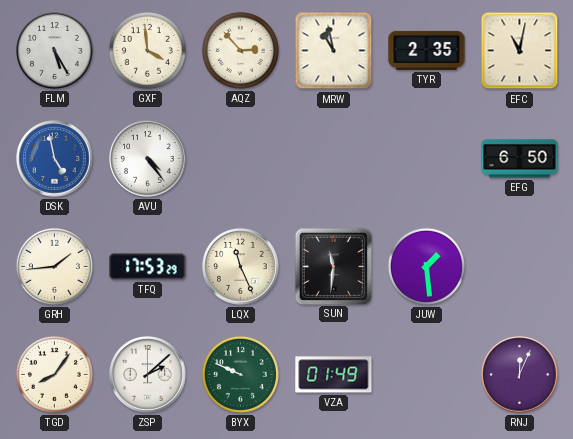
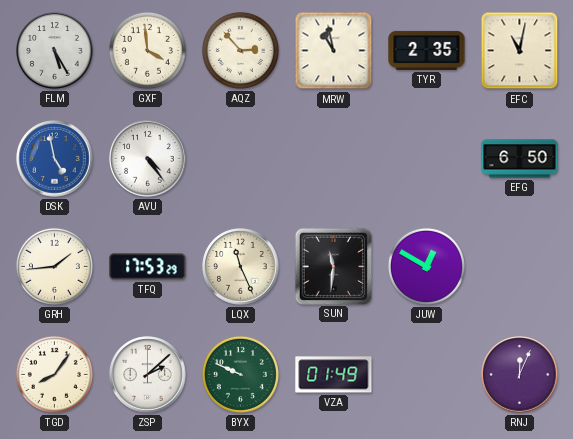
JUW: 1:29 -> 12:50
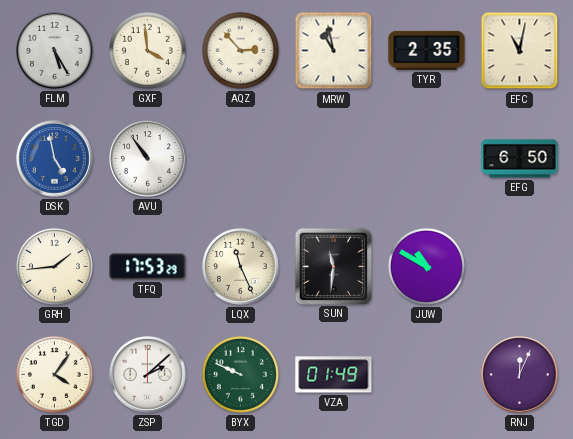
AVU: 4:24 -> 10:54
JUW: 12:50 -> 10:50
TGD: 8:06 -> 4:06
